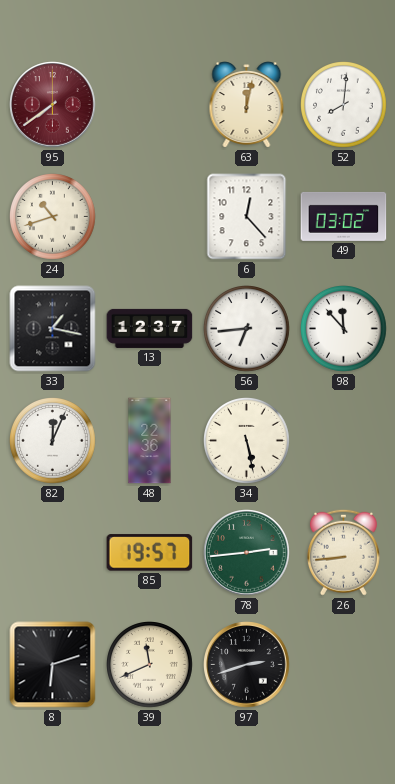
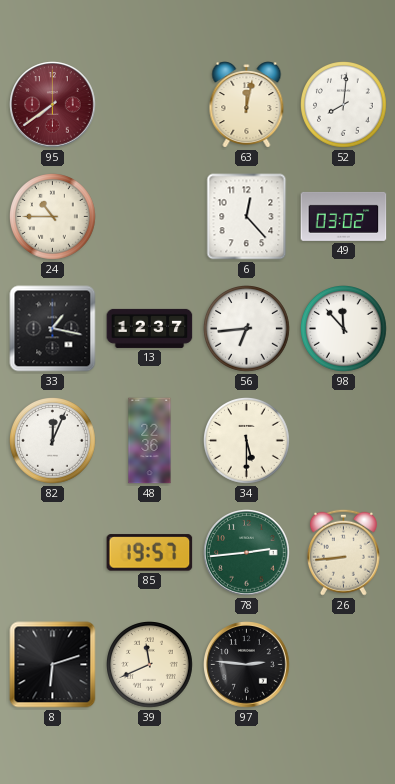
24: 10:42 -> 10:45
34: 5:28 -> 5:30
97: 2:42 -> 2:46
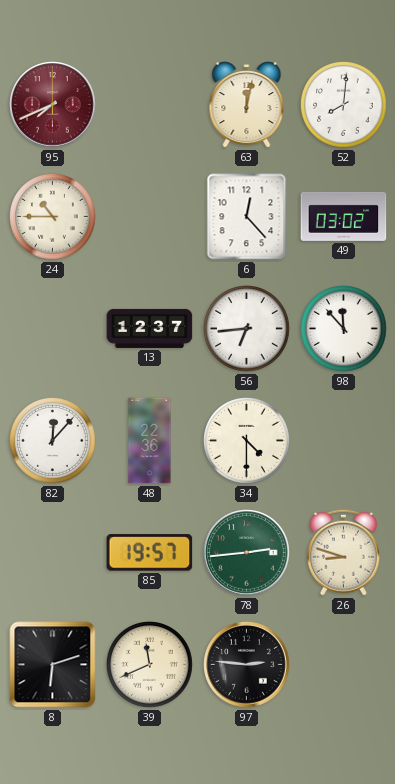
95: 7:39 -> 7:41
33: 1:17 -> none
82: 12:04 -> 12:07
34: 5:30 -> 4:30
26: 8:44 -> 8:48
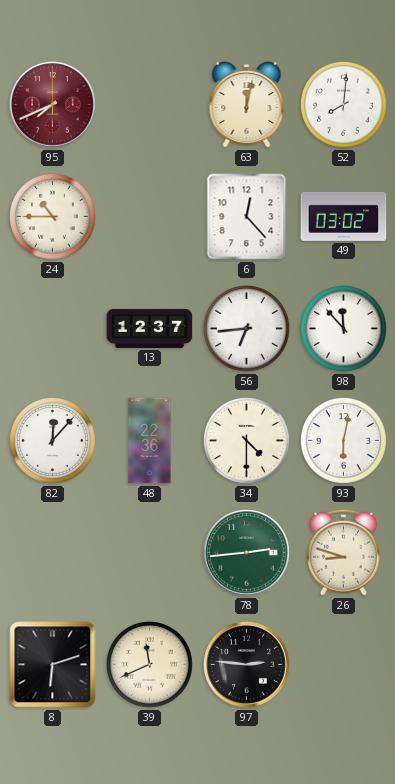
93: none -> 6:02
85: 19:57 -> none
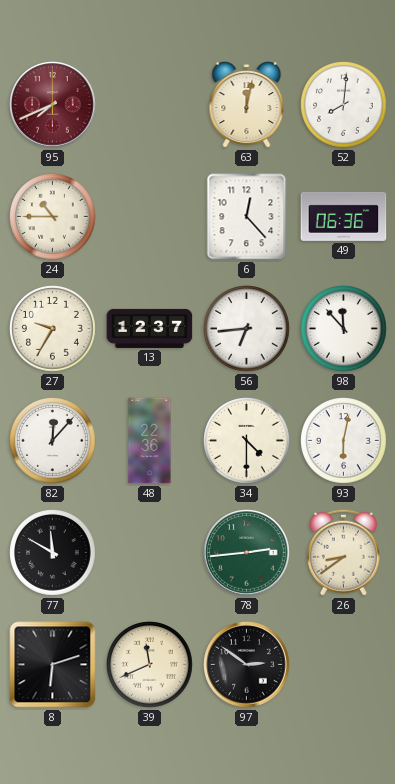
49: 03:02 -> 06:36
27: none -> 9:35
77: none -> 11:50
26: 8:48 -> 8:39
97: 2:46 -> 2:51
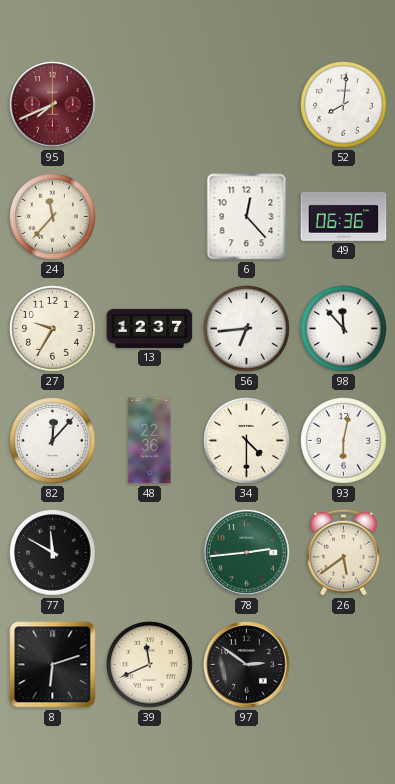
63: 12:02 -> none
24: 10:45 -> 11:37
26: 8:39 -> 5:39
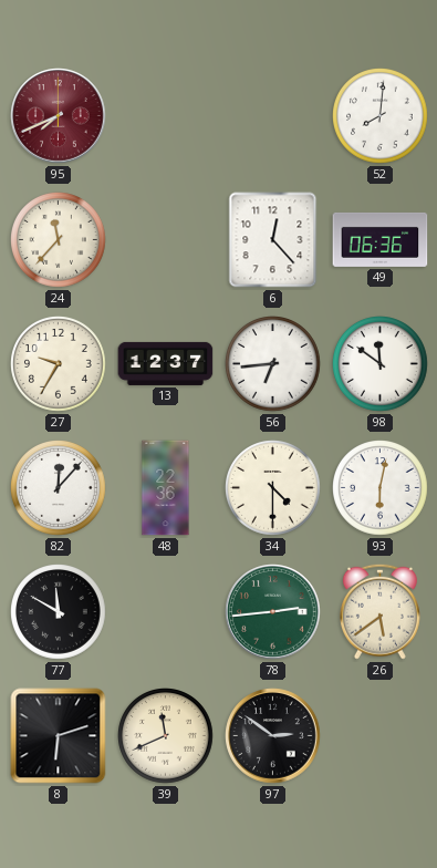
98: 11:53 -> 11:51
